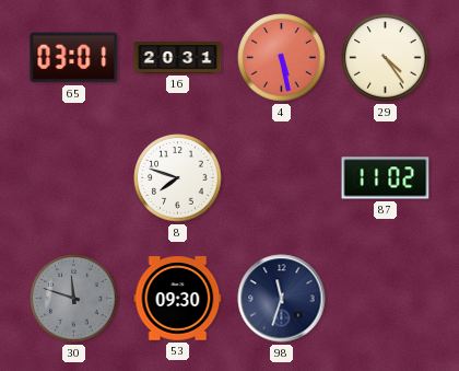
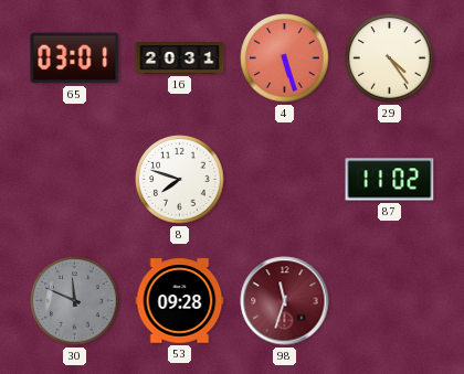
4: 5:28 -> 5:27
30: 11:48 -> 11:49
53: 09:30 -> 09:28
98 dial: navy -> burgundy
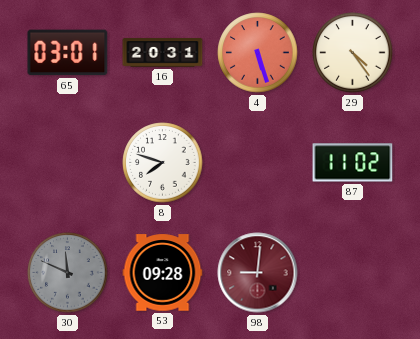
98: 11:33 -> 9:01
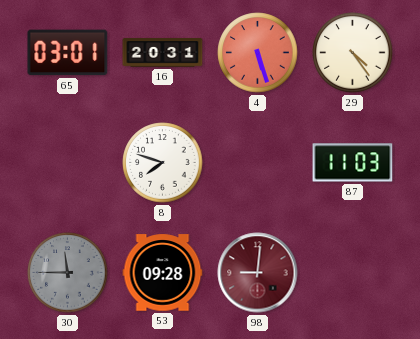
87: 11:02 -> 11:03
30: 11:49 -> 11:45
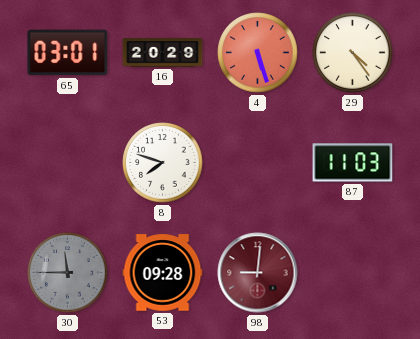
16: 20:31 -> 20:29
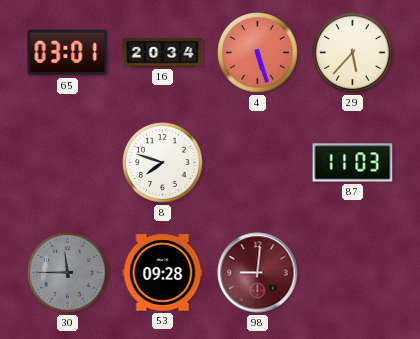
16: 20:29 -> 20:34
29: 4:24 -> 5:37
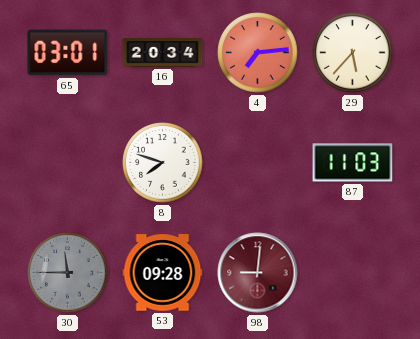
4: 5:27 -> 7:14
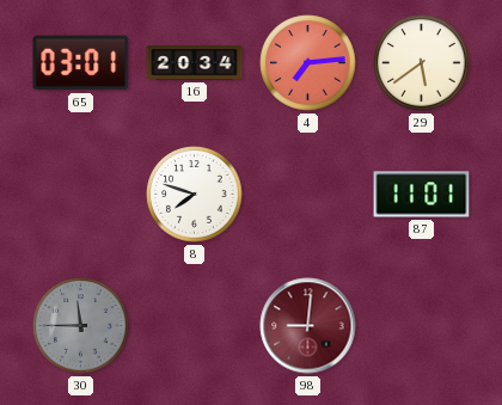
29: 5:37 -> 5:39
87: 11:03 -> 11:01
53: 09:28 -> none
